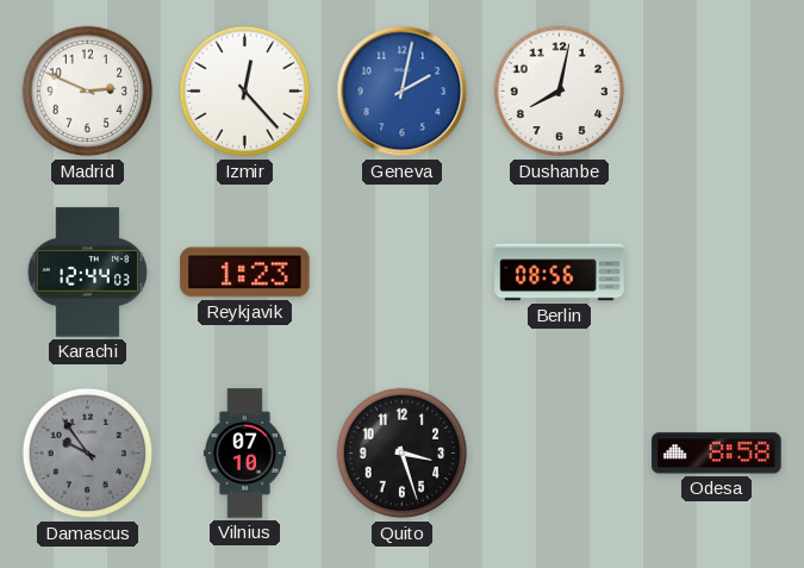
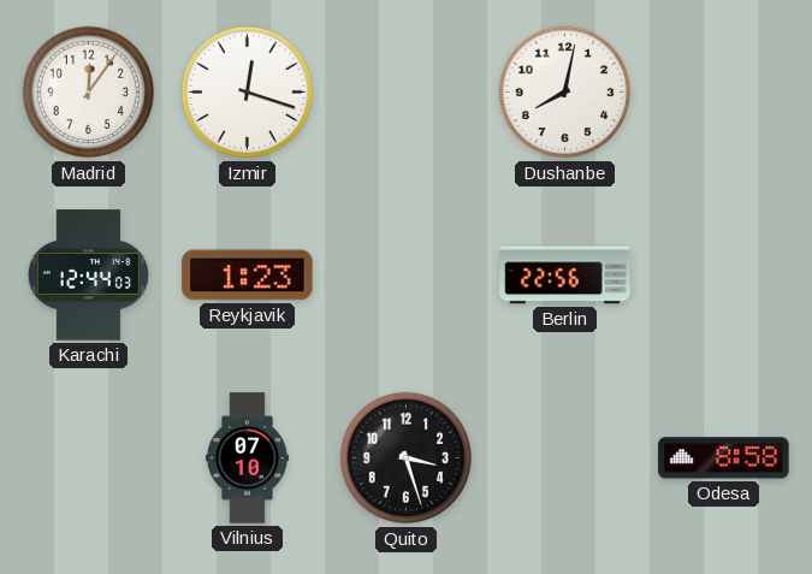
Madrid: 2:49 -> 12:06
Izmir: 12:23 -> 12:18
Geneva: 2:02 -> none
Berlin: 08:56 -> 22:56
Damascus: 9:54 -> none
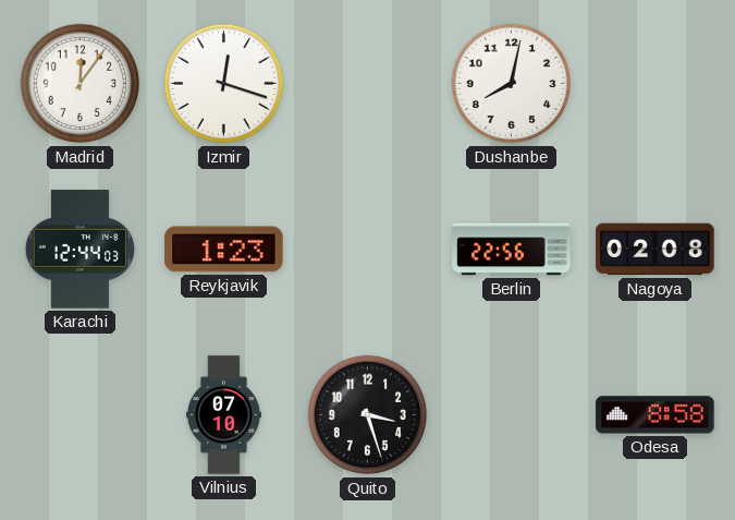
Nagoya: none -> 02:08
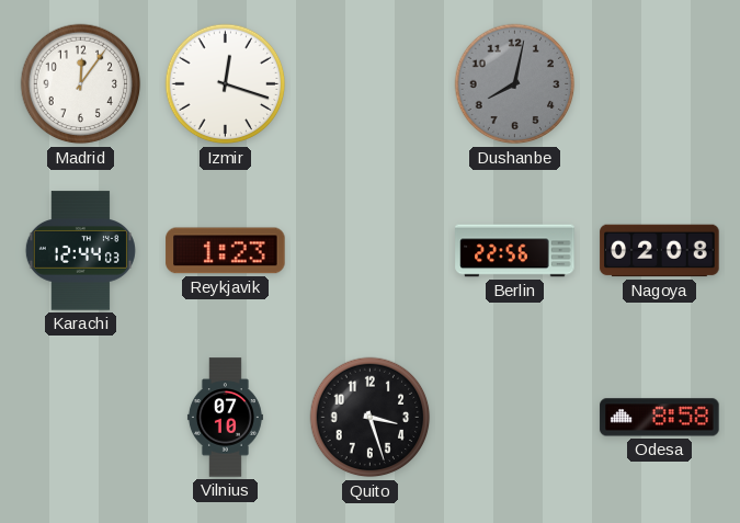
Dushanbe dial: white -> grey
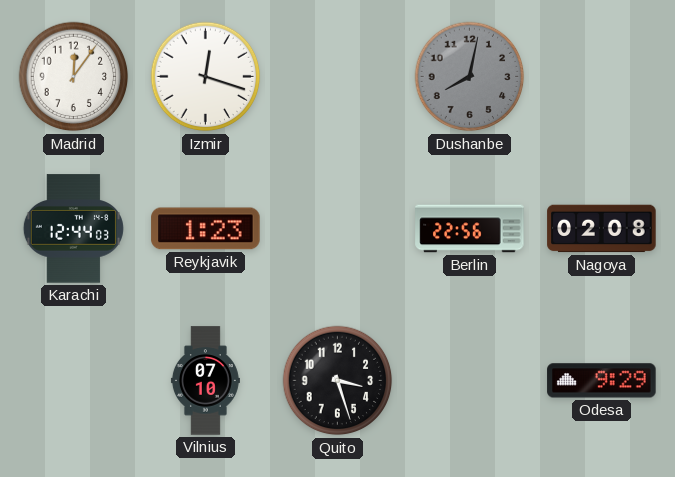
Odesa: 8:58 -> 9:29
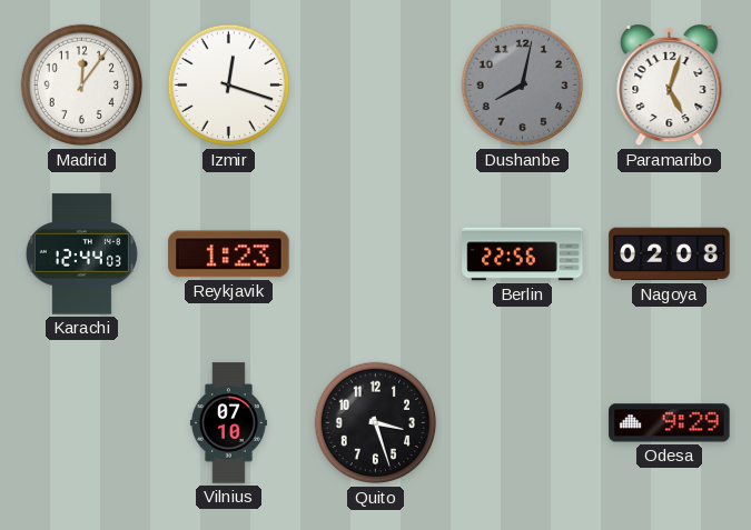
Paramaribo: none -> 5:03
